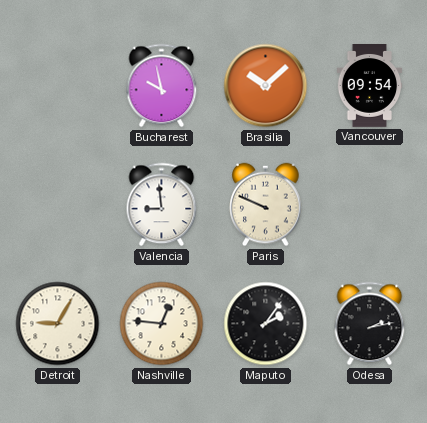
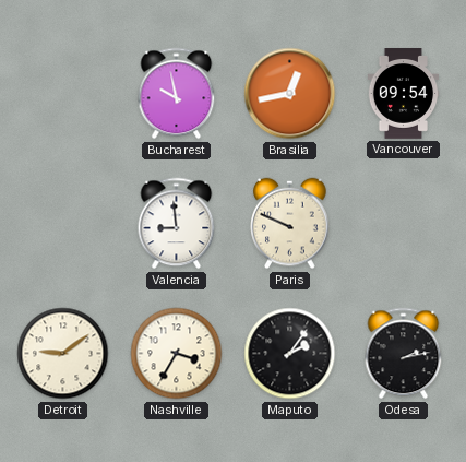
Brasilia: 10:08 -> 12:43
Detroit: 9:05 -> 9:09
Nashville: 12:46 -> 3:35
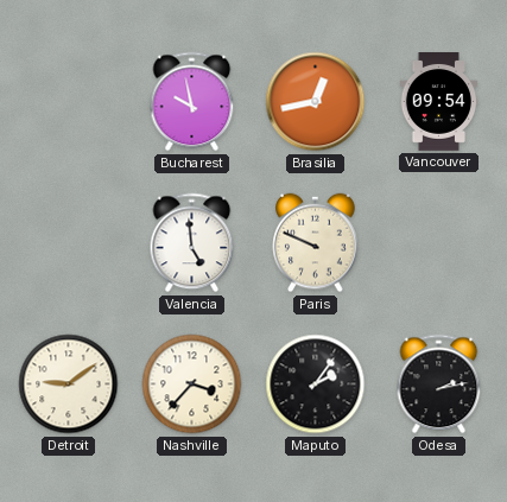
Valencia: 8:59 -> 4:59
Nashville: 3:35 -> 3:37
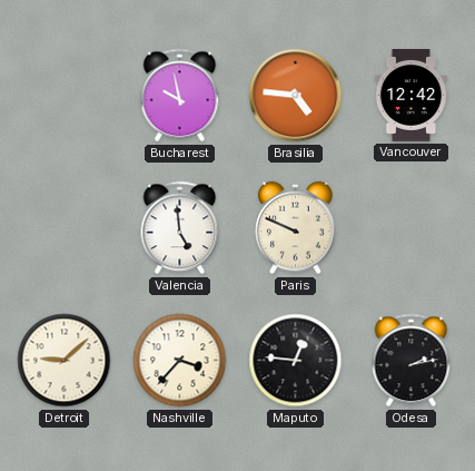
Brasilia: 12:43 -> 4:46
Vancouver: 09:54 -> 12:42
Detroit: 9:09 -> 9:08
Maputo: 2:06 -> 12:46
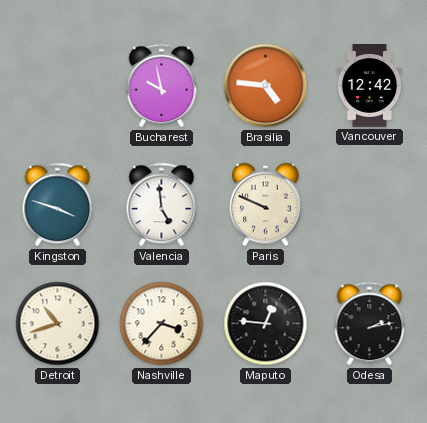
Kingston: none -> 3:48
Detroit: 9:08 -> 10:42
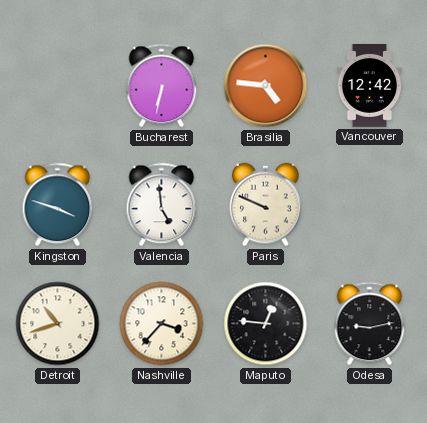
Bucharest: 9:58 -> 6:32
Odesa: 2:13 -> 9:13
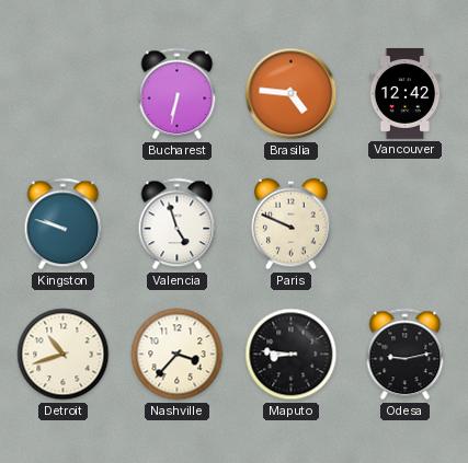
Kingston: 3:48 -> 9:48
Valencia: 4:59 -> 4:57
Maputo: 12:46 -> 8:46
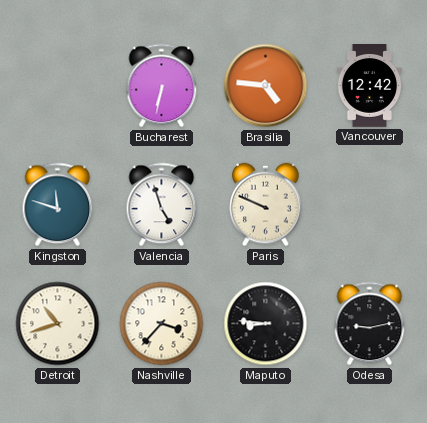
Kingston: 9:48 -> 11:48
